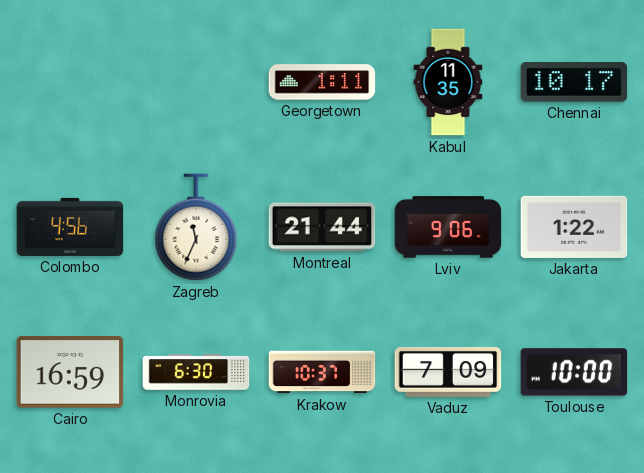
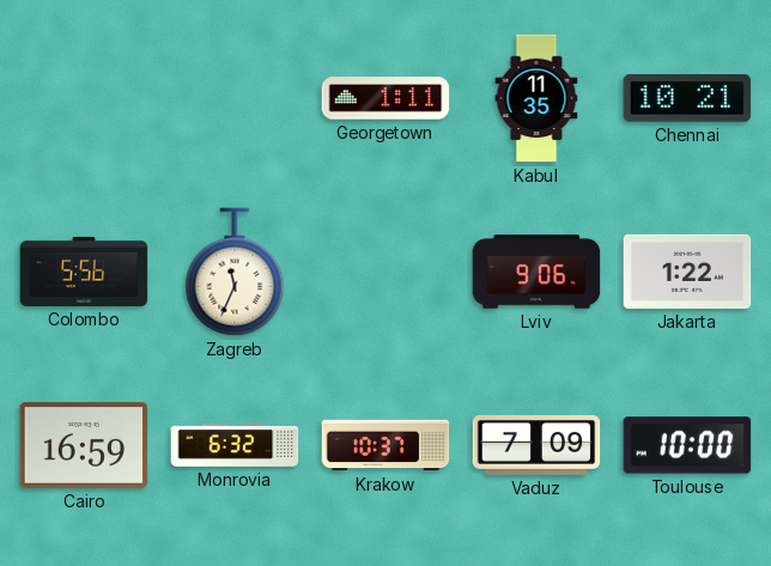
Chennai: 10:17 -> 10:21
Colombo: 4:56 -> 5:56
Montreal: 21:44 -> none
Monrovia: 6:30 -> 6:32
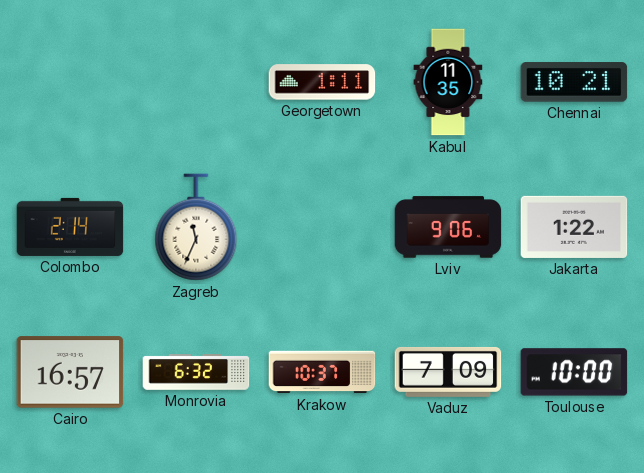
Colombo: 5:56 -> 2:14
Cairo: 16:59 -> 16:57
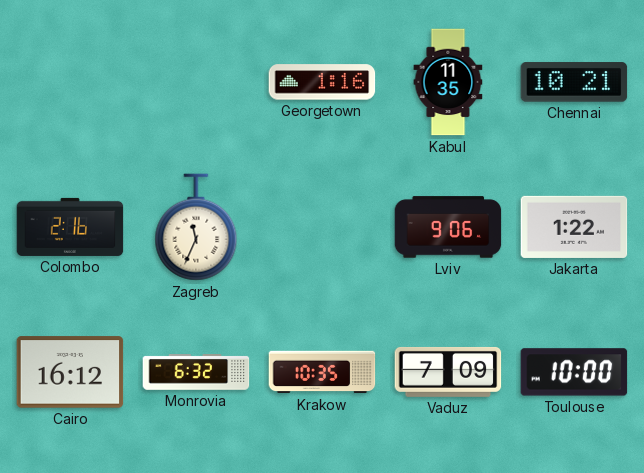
Georgetown: 1:11 -> 1:16
Colombo: 2:14 -> 2:16
Cairo: 16:57 -> 16:12
Krakow: 10:37 -> 10:35
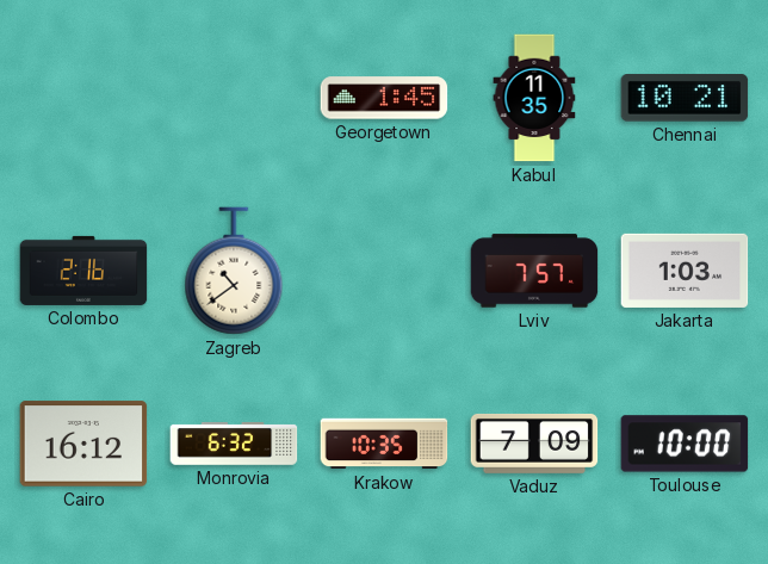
Georgetown: 1:16 -> 1:45
Zagreb: 11:34 -> 10:39
Lviv: 9:06 -> 7:57
Jakarta: 1:22 -> 1:03
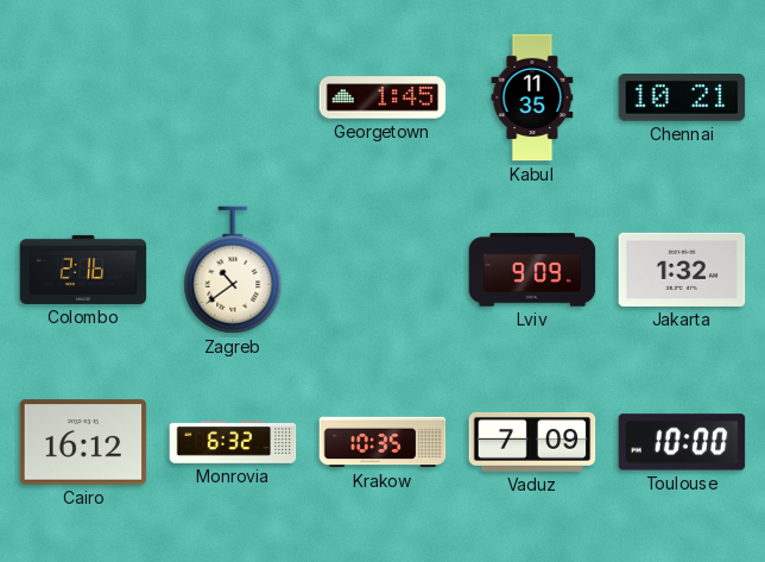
Lviv: 7:57 -> 9:09
Jakarta: 1:03 -> 1:32
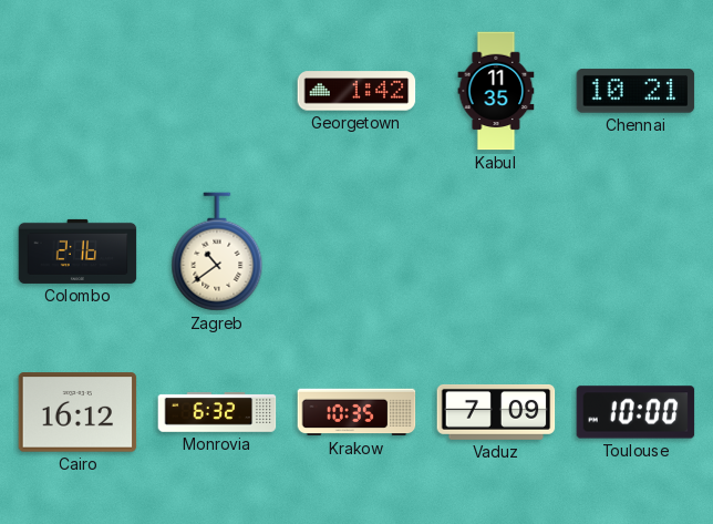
Georgetown: 1:45 -> 1:42
Lviv: 9:09 -> none
Jakarta: 1:32 -> none
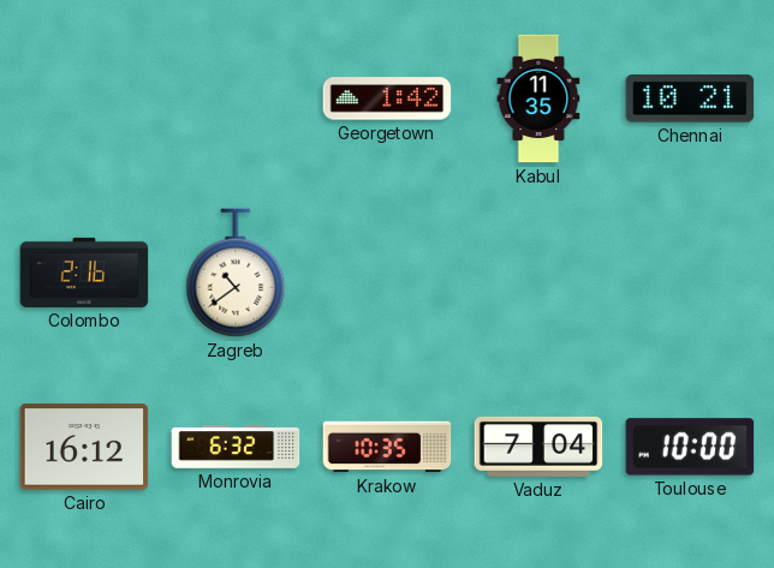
Vaduz: 7:09 -> 7:04
